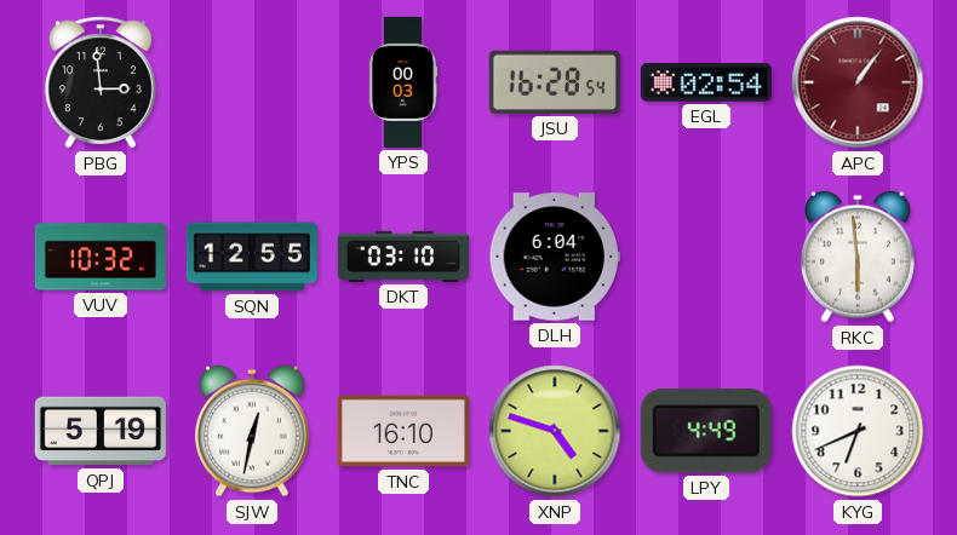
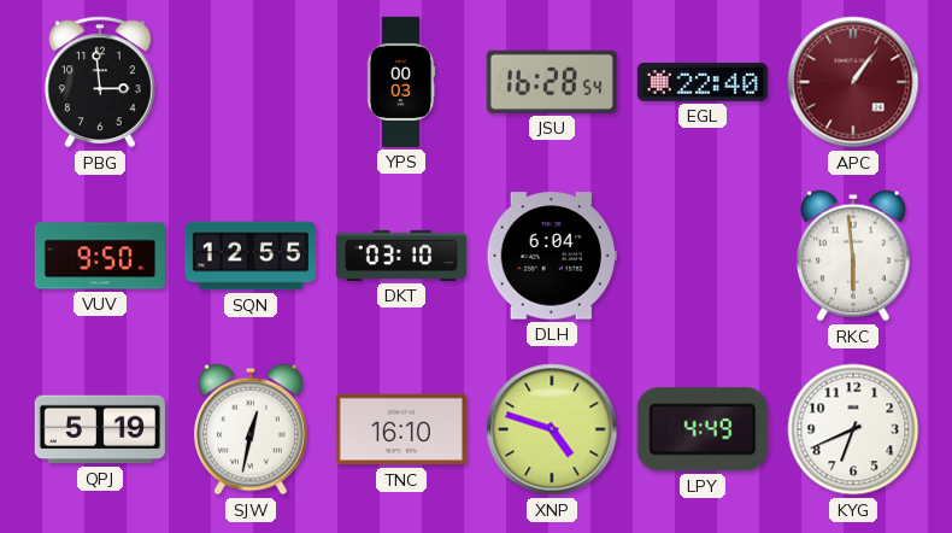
EGL: 02:54 -> 22:40
VUV: 10:32 -> 9:50
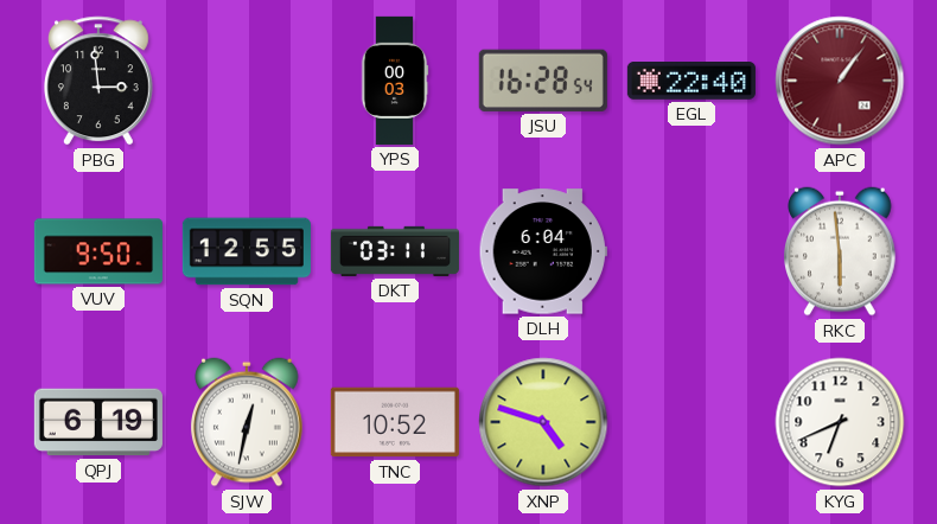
DKT: 03:10 -> 03:11
QPJ: 5:19 -> 6:19
TNC: 16:10 -> 10:52
LPY: 4:49 -> none
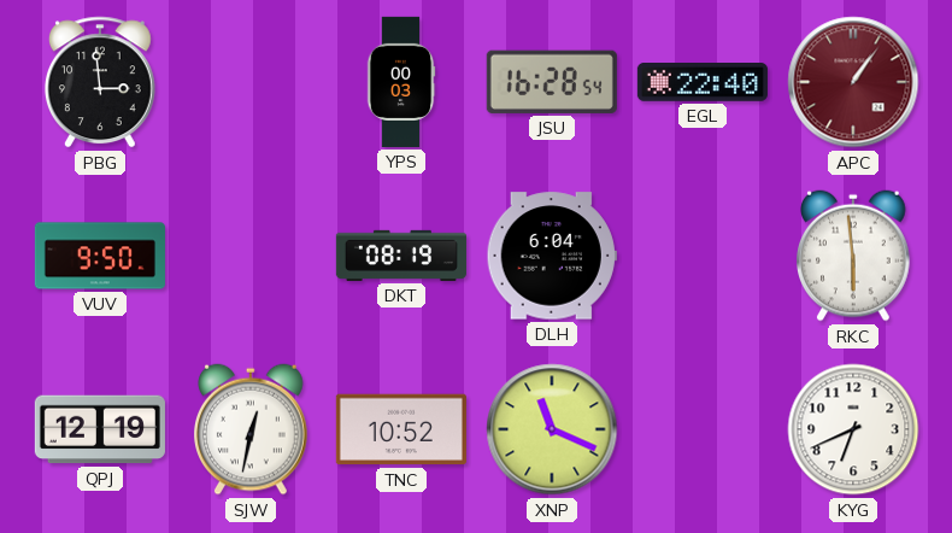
SQN: 12:55 -> none
DKT: 03:11 -> 08:19
QPJ: 6:19 -> 12:19
XNP: 4:48 -> 11:19
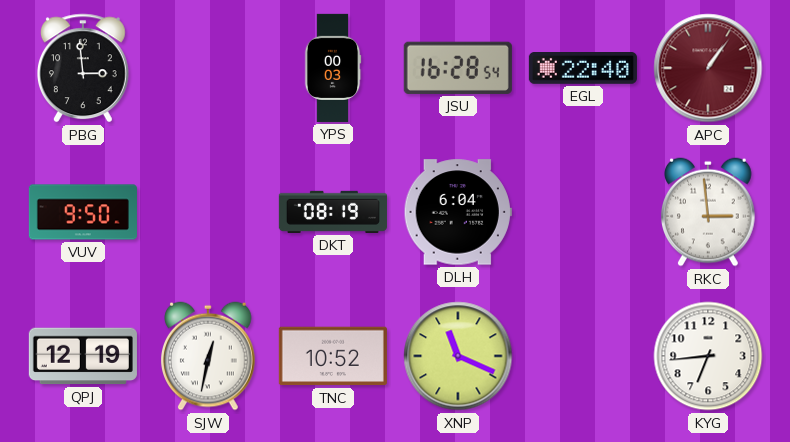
RKC: 5:59 -> 2:59
KYG: 6:41 -> 6:44
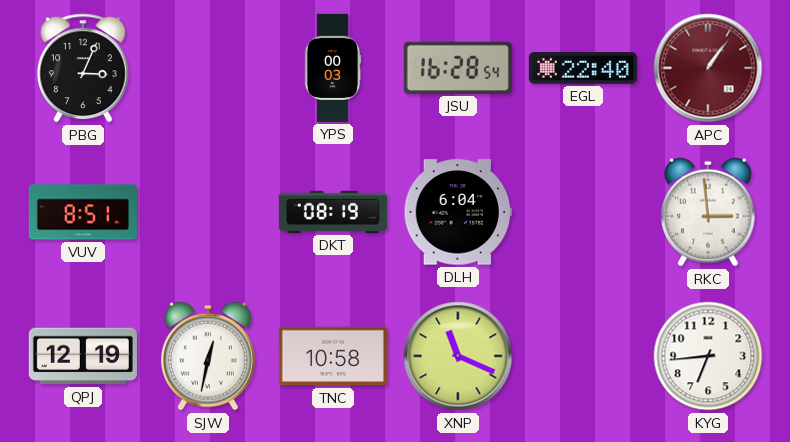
PBG: 2:59 -> 3:04
VUV: 9:50 -> 8:51
TNC: 10:52 -> 10:58
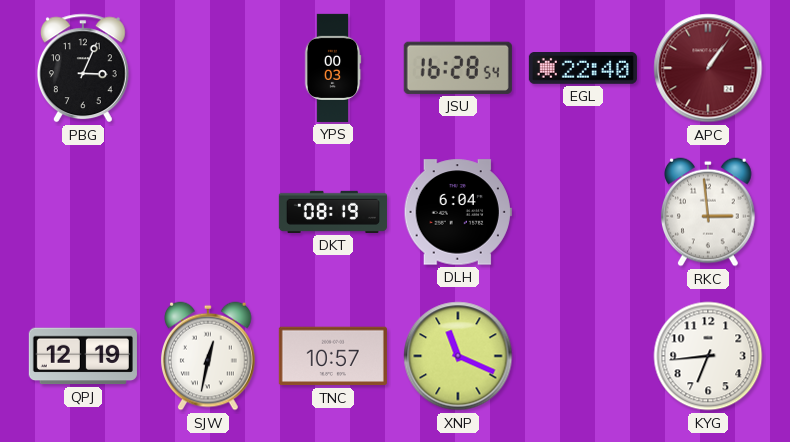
VUV: 8:51 -> none
TNC: 10:58 -> 10:57
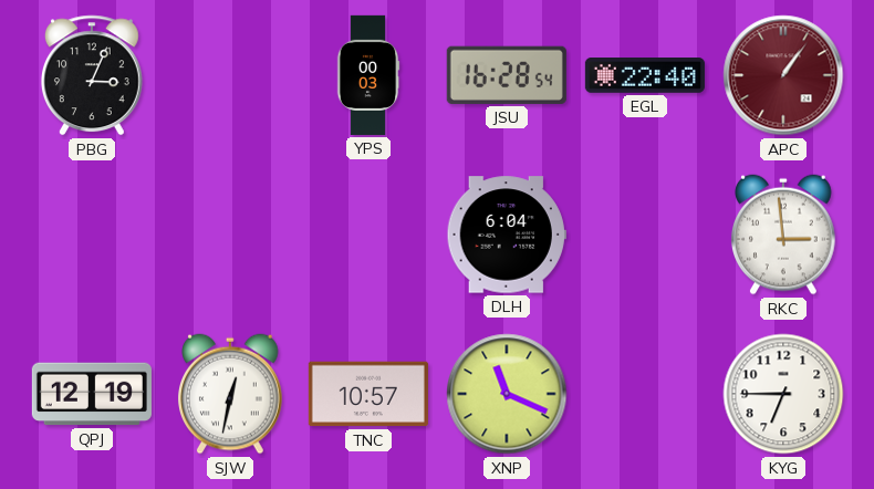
DKT: 08:19 -> none
KYG: 6:44 -> 6:45
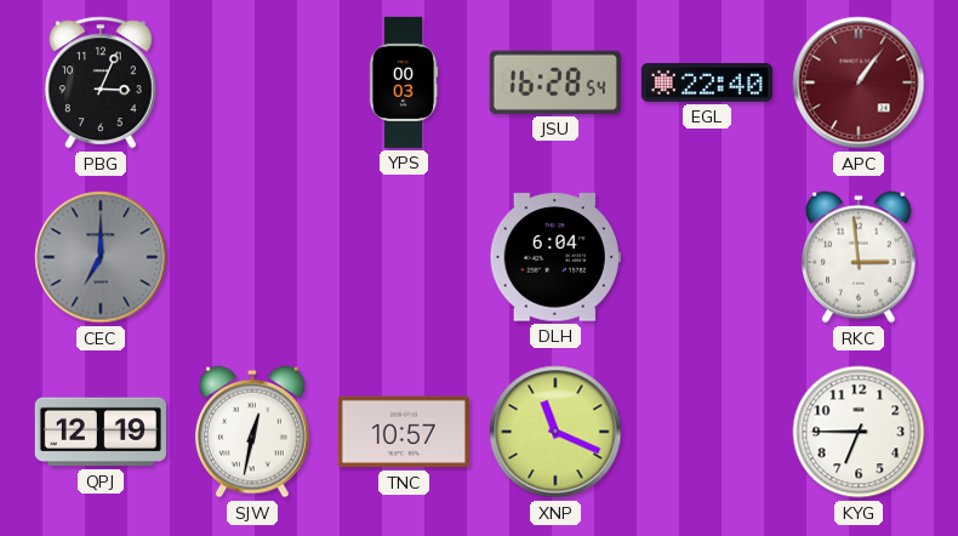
CEC: none -> 7:00
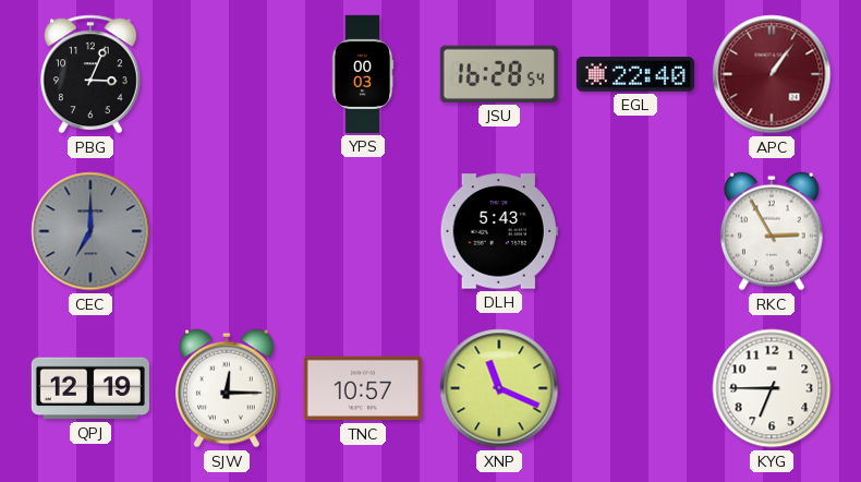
DLH: 6:04 -> 5:43
RKC: 2:59 -> 2:55
SJW: 12:32 -> 12:15
